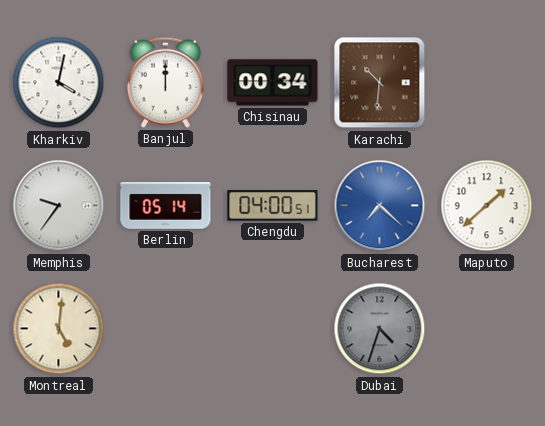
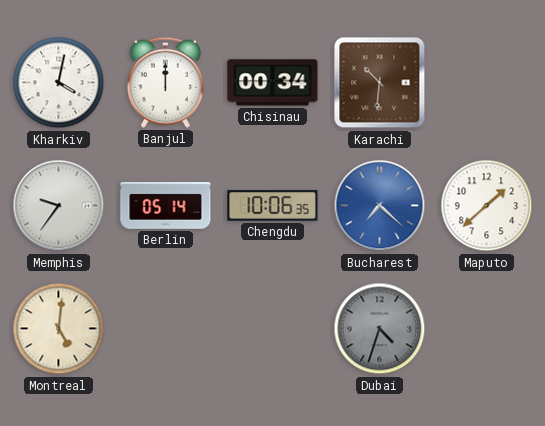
Chengdu: 04:00 -> 10:06
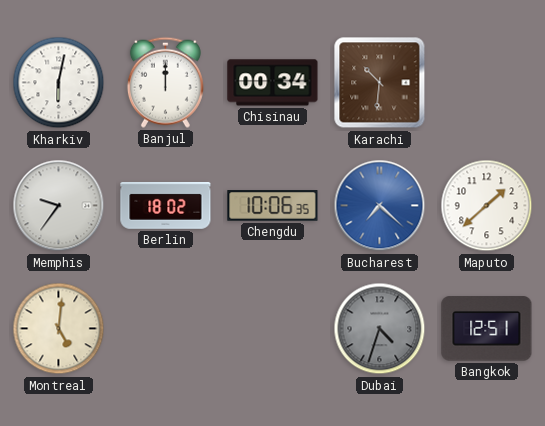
Kharkiv: 4:02 -> 6:02
Berlin: 05:14 -> 18:02
Bangkok: none -> 12:51
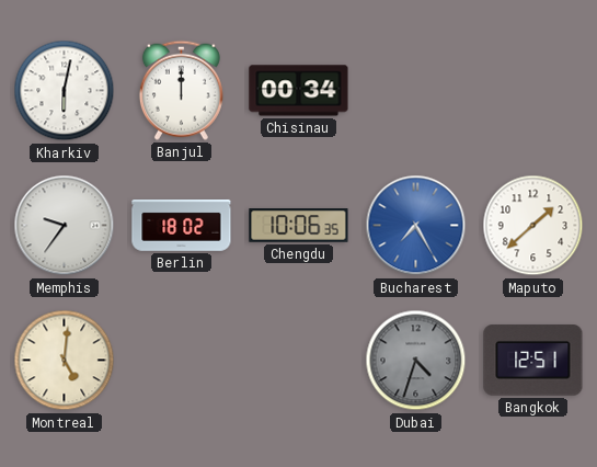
Karachi: 10:31 -> none
Bucharest: 7:22 -> 7:25
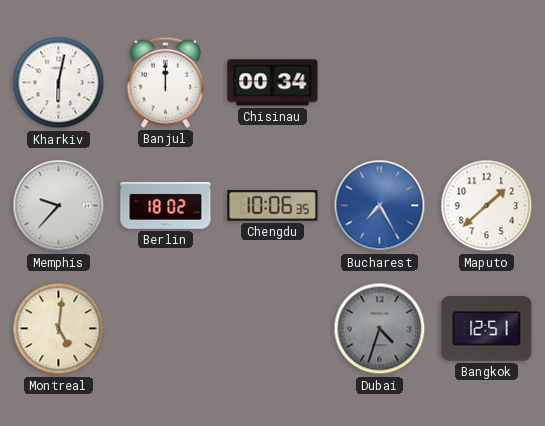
Memphis: 9:36 -> 9:37
